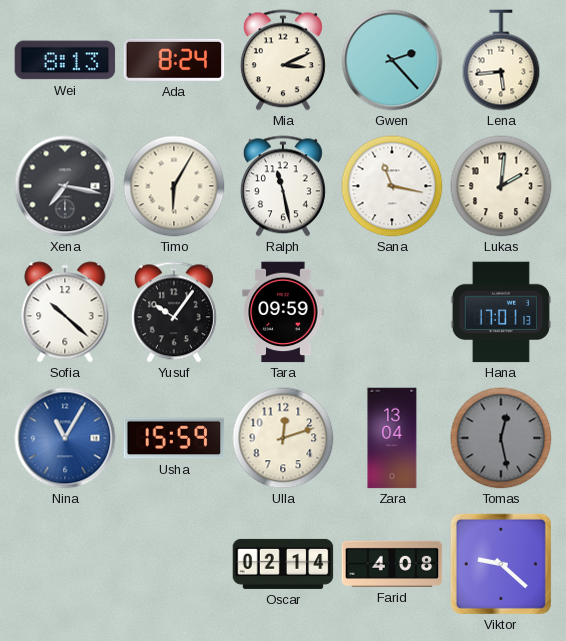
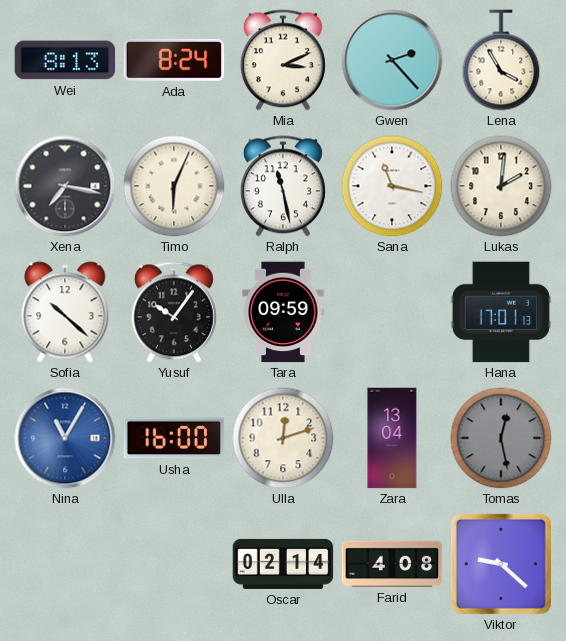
Lena: 5:44 -> 3:55
Timo: 6:05 -> 6:04
Usha: 15:59 -> 16:00
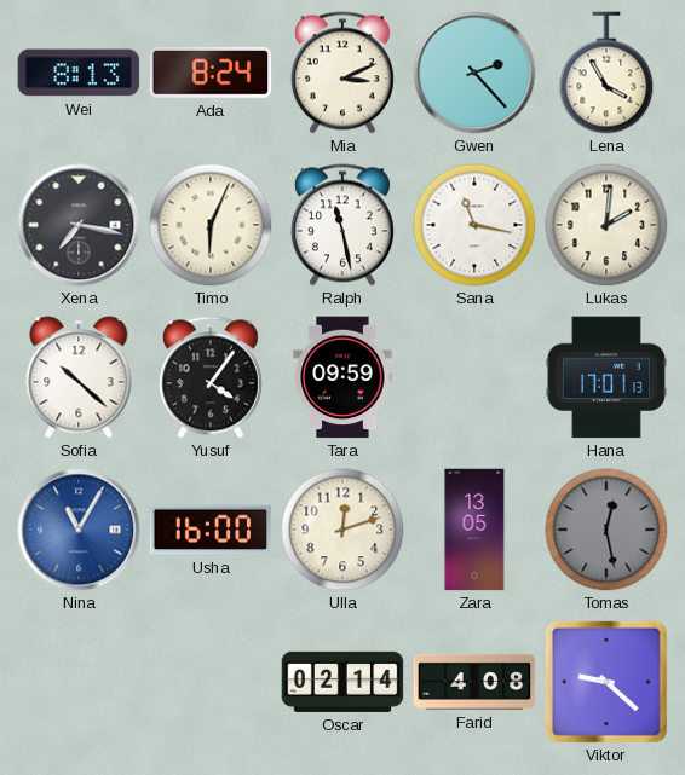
Yusuf: 10:06 -> 4:06
Zara: 13:04 -> 13:05
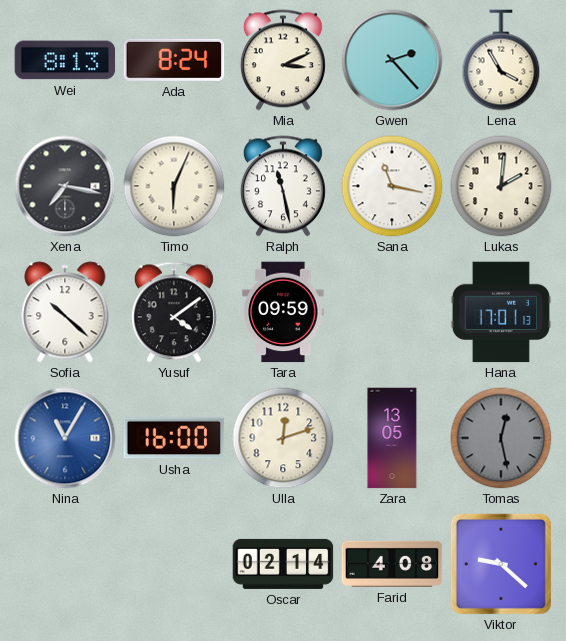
Yusuf: 4:06 -> 4:09
